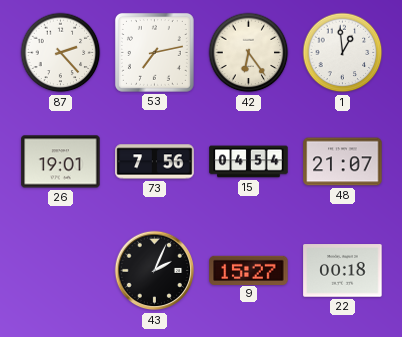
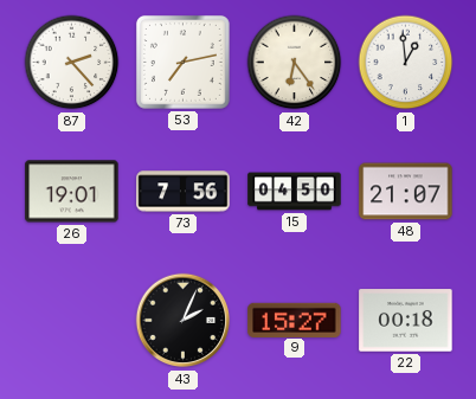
15: 04:54 -> 04:50
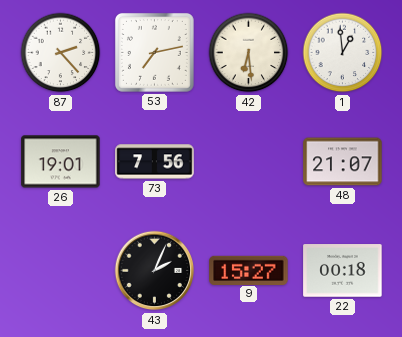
42: 6:24 -> 6:29
15: 04:50 -> none
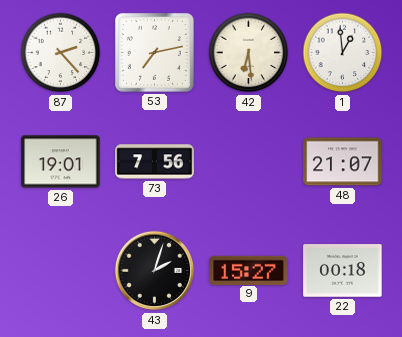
43: 2:04 -> 2:03
